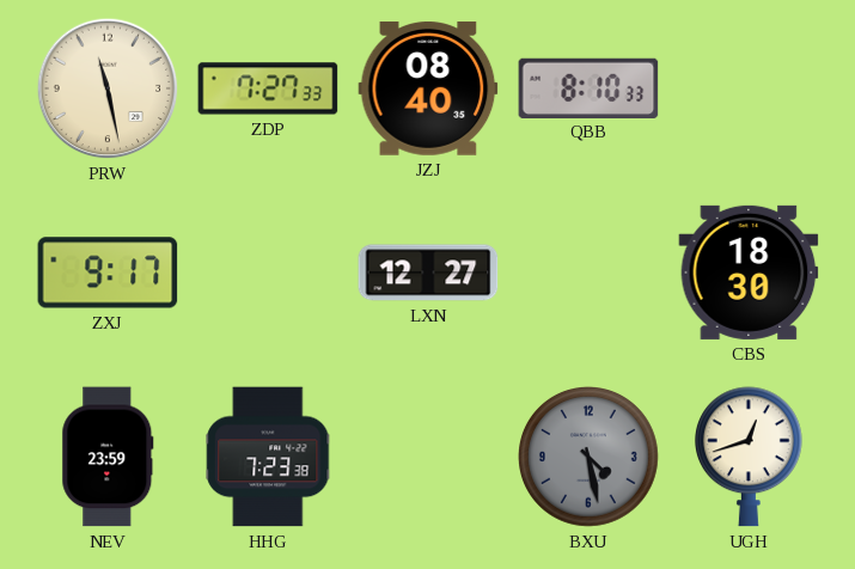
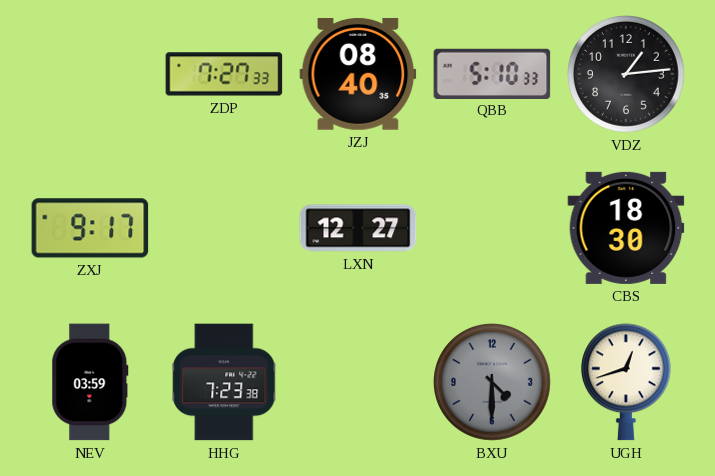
PRW: 11:28 -> none
QBB: 8:10 -> 5:10
VDZ: none -> 1:14
NEV: 23:59 -> 03:59
BXU: 4:28 -> 4:30
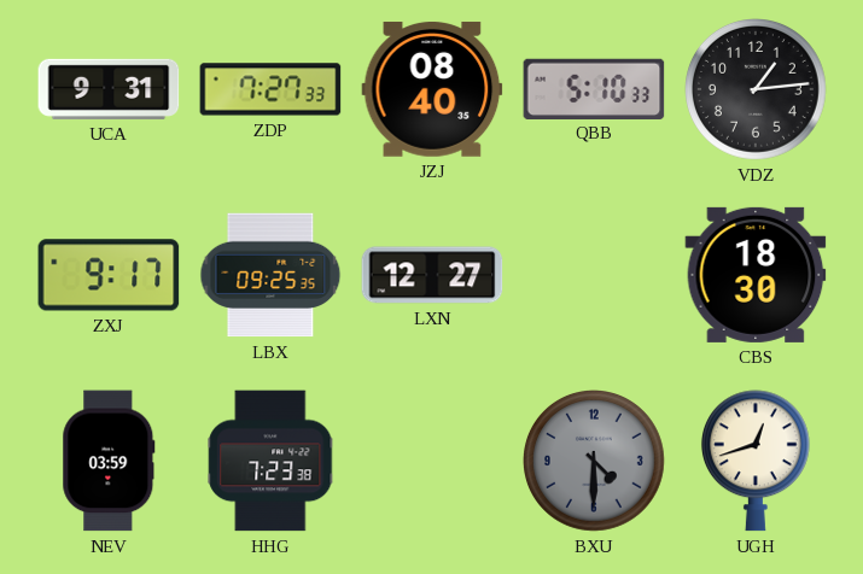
UCA: none -> 9:31
LBX: none -> 09:25
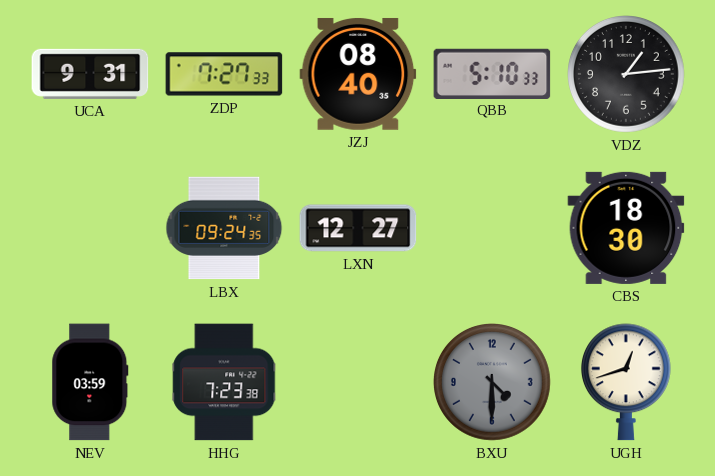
ZXJ: 9:17 -> none
LBX: 09:25 -> 09:24
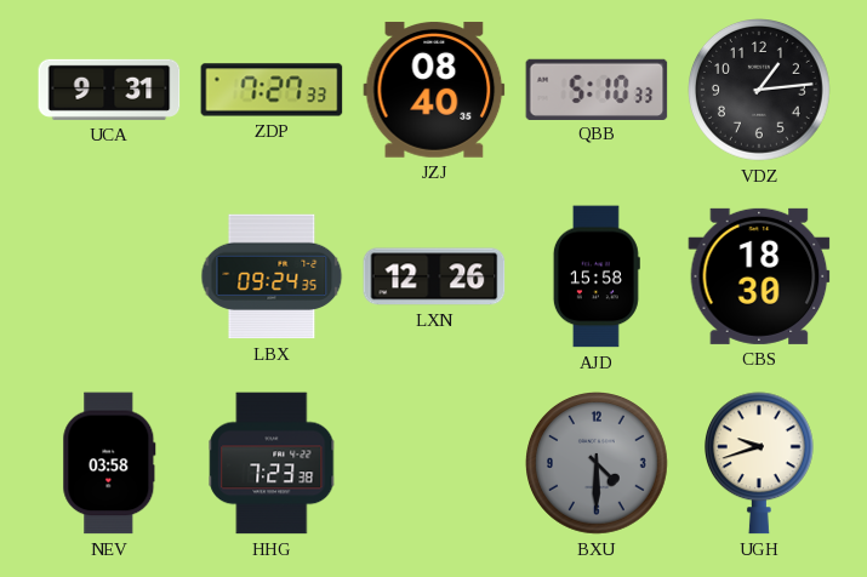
LXN: 12:27 -> 12:26
AJD: none -> 15:58
NEV: 03:59 -> 03:58
UGH: 12:42 -> 9:42
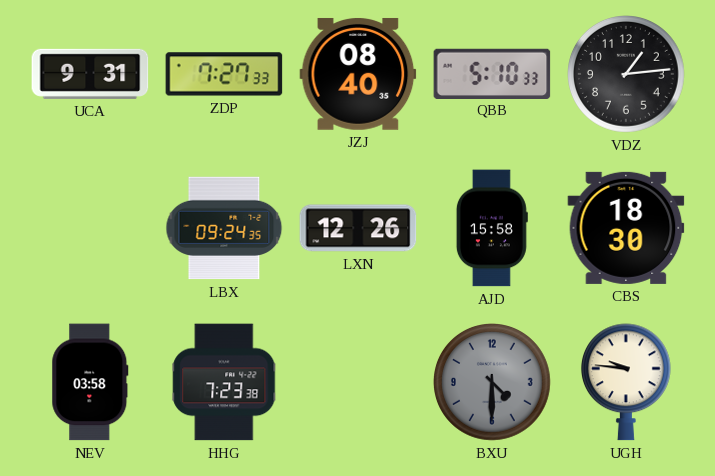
UGH: 9:42 -> 9:46
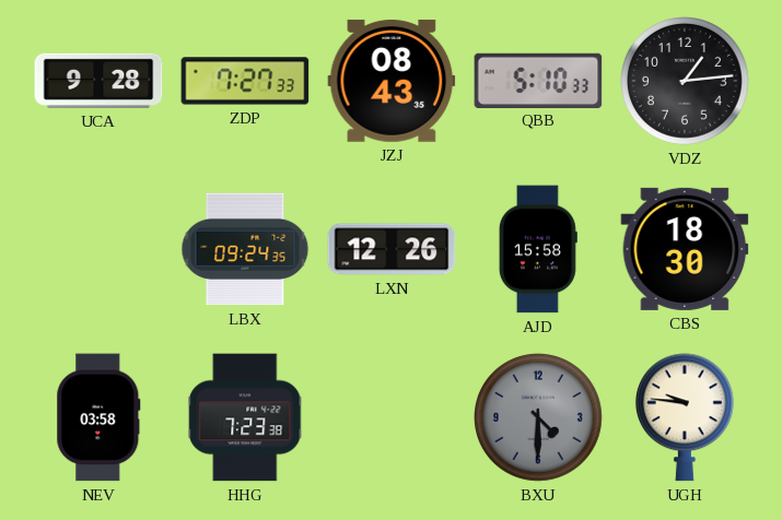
UCA: 9:31 -> 9:28
JZJ: 08:40 -> 08:43
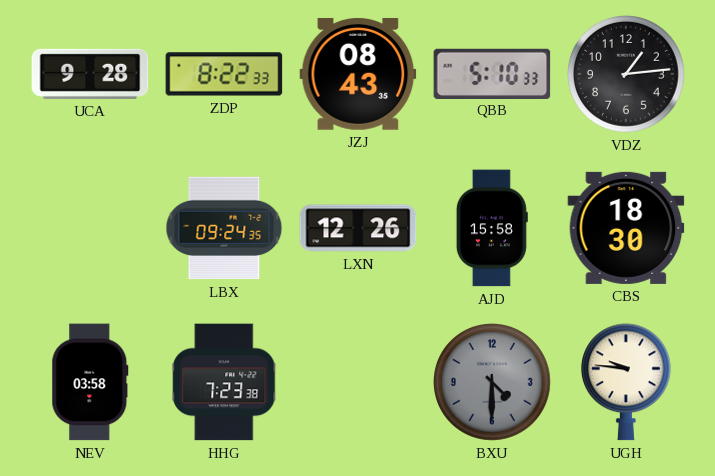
ZDP: 7:27 -> 8:22
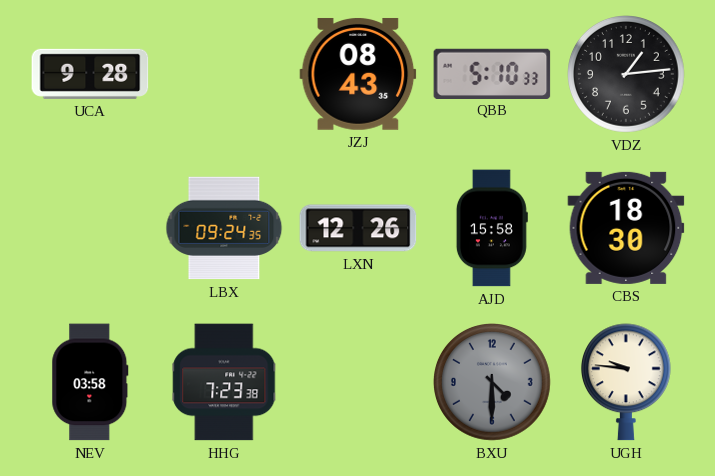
ZDP: 8:22 -> none
